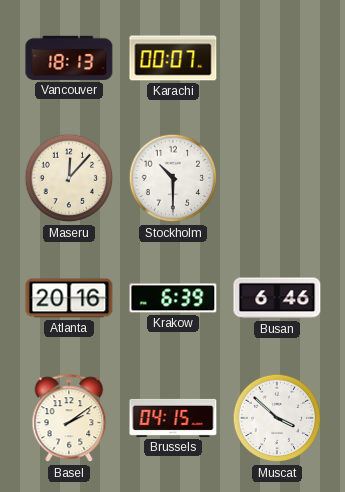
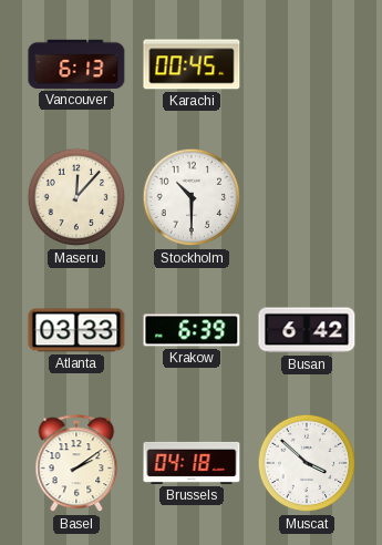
Vancouver: 18:13 -> 6:13
Karachi: 00:07 -> 00:45
Atlanta: 20:16 -> 03:33
Busan: 6:46 -> 6:42
Brussels: 04:15 -> 04:18
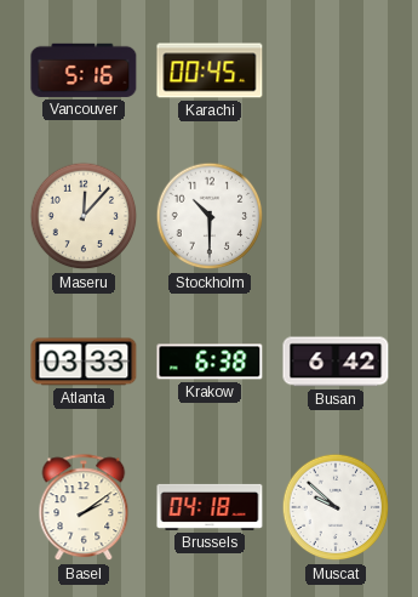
Vancouver: 6:13 -> 5:16
Krakow: 6:39 -> 6:38
Muscat: 3:52 -> 9:52
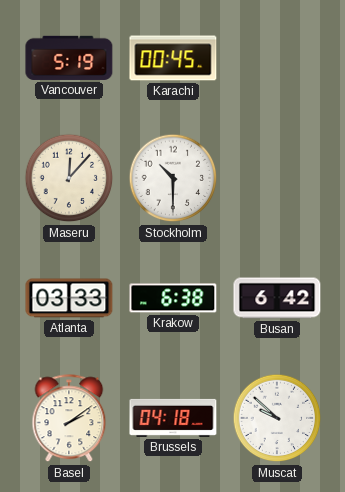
Vancouver: 5:16 -> 5:19
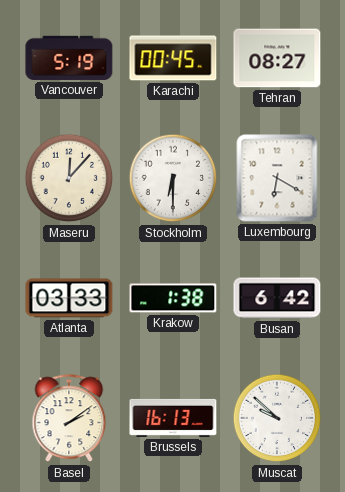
Tehran: none -> 08:27
Stockholm: 10:30 -> 6:30
Luxembourg: none -> 6:20
Krakow: 6:38 -> 1:38
Brussels: 04:18 -> 16:13
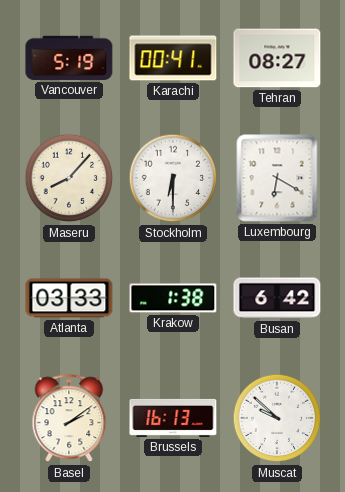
Karachi: 00:45 -> 00:41
Maseru: 12:07 -> 8:07
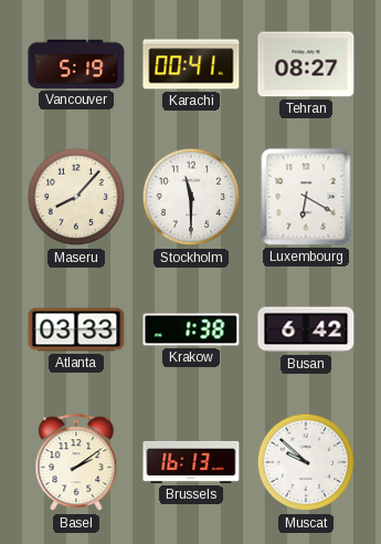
Stockholm: 6:30 -> 11:30
